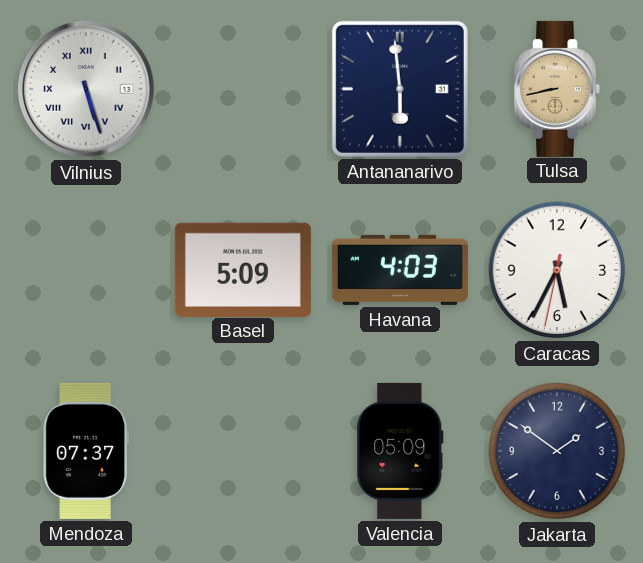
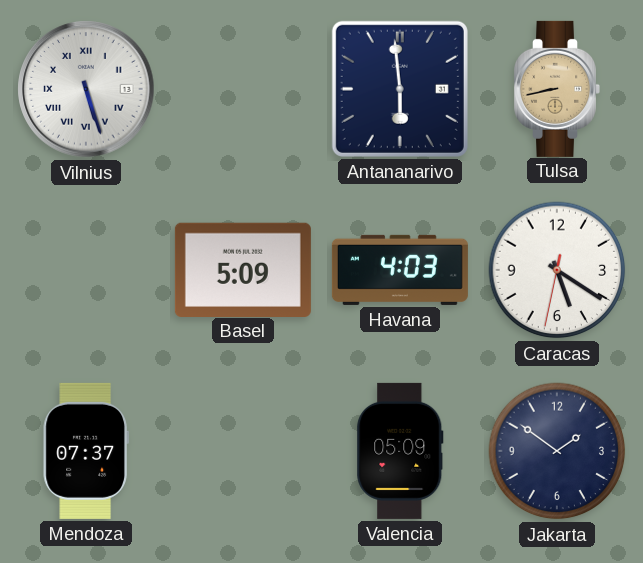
Caracas: 5:34 -> 5:20
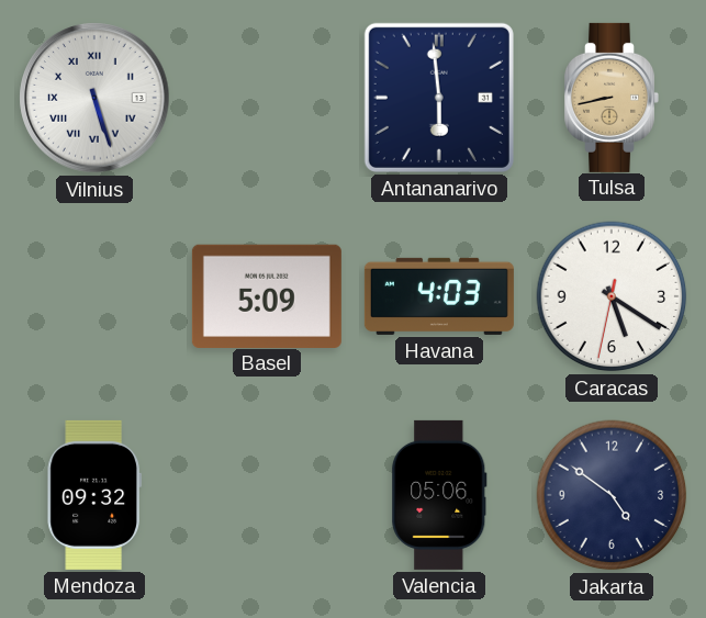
Mendoza: 07:37 -> 09:32
Valencia: 05:09 -> 05:06
Jakarta: 1:51 -> 4:51
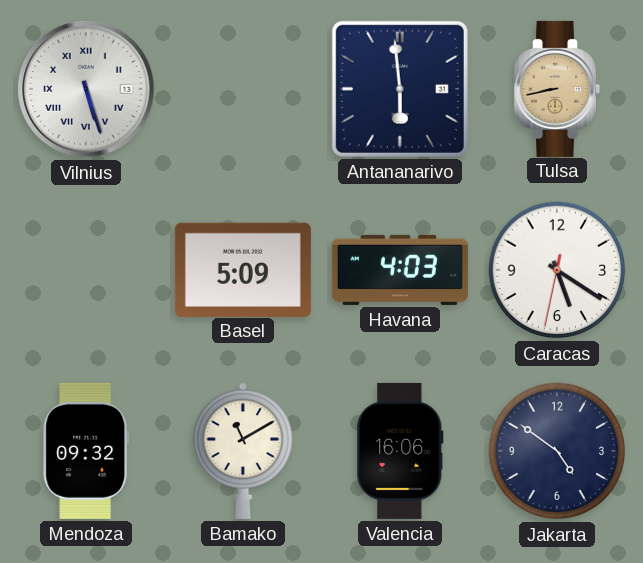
Bamako: none -> 11:10
Valencia: 05:06 -> 16:06
